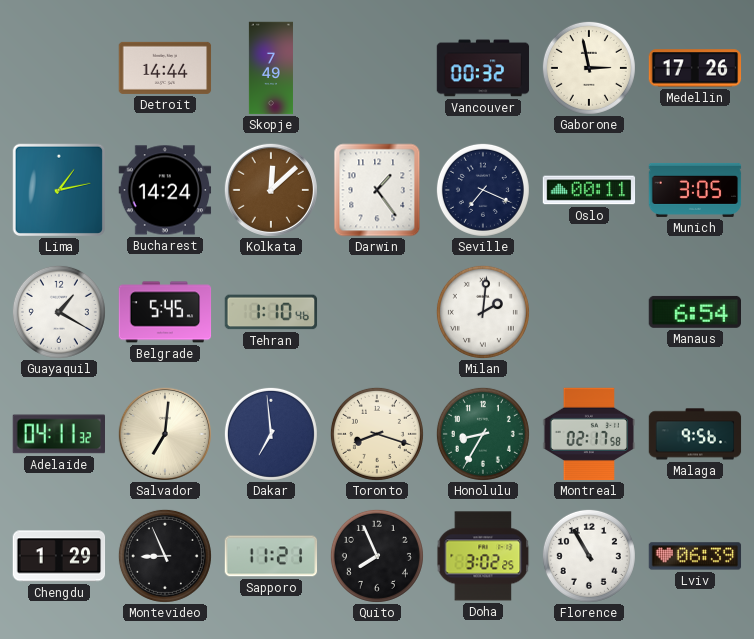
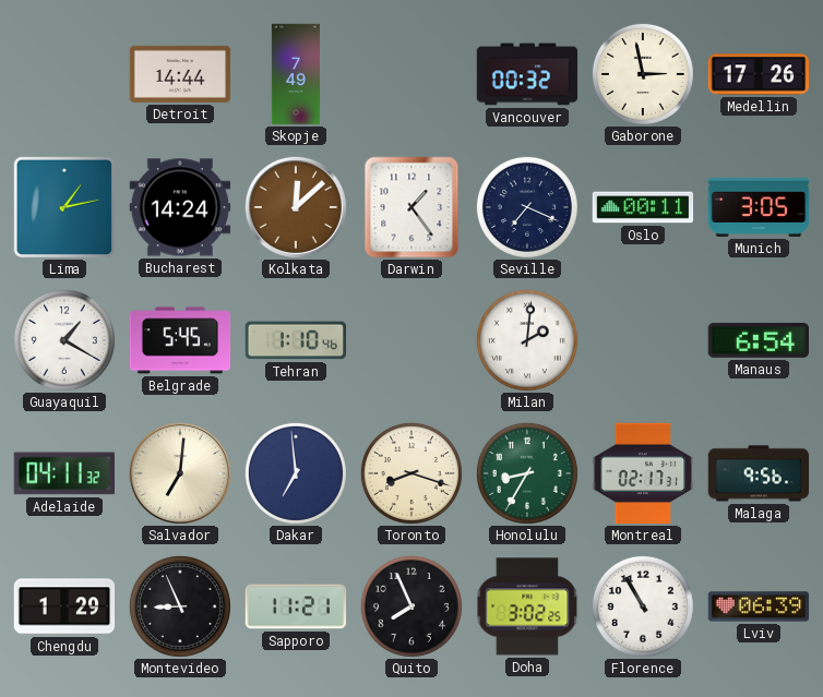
Montreal: 02:17:58 -> 02:17:31
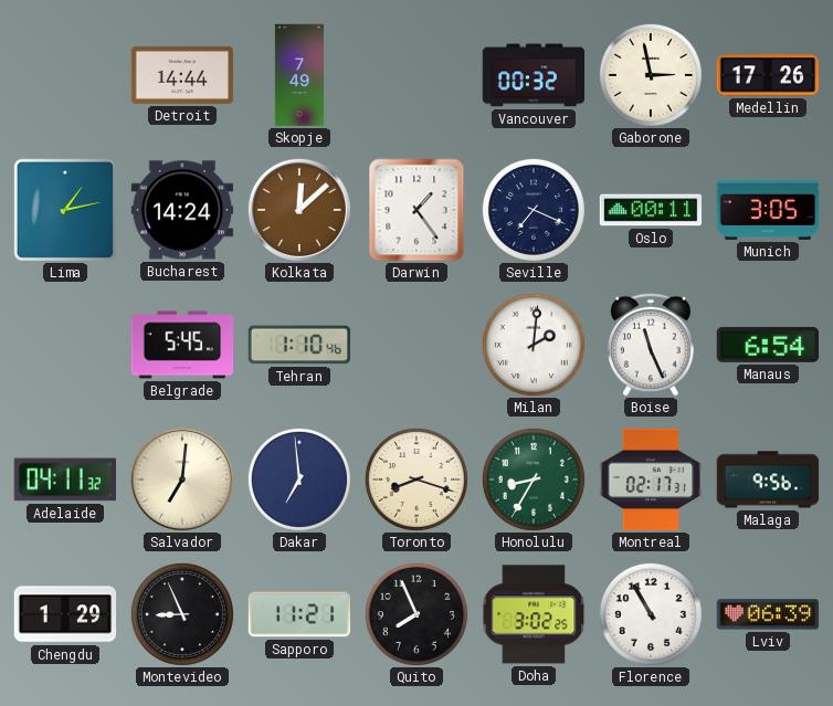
Guayaquil: 1:20 -> none
Boise: none -> 11:26
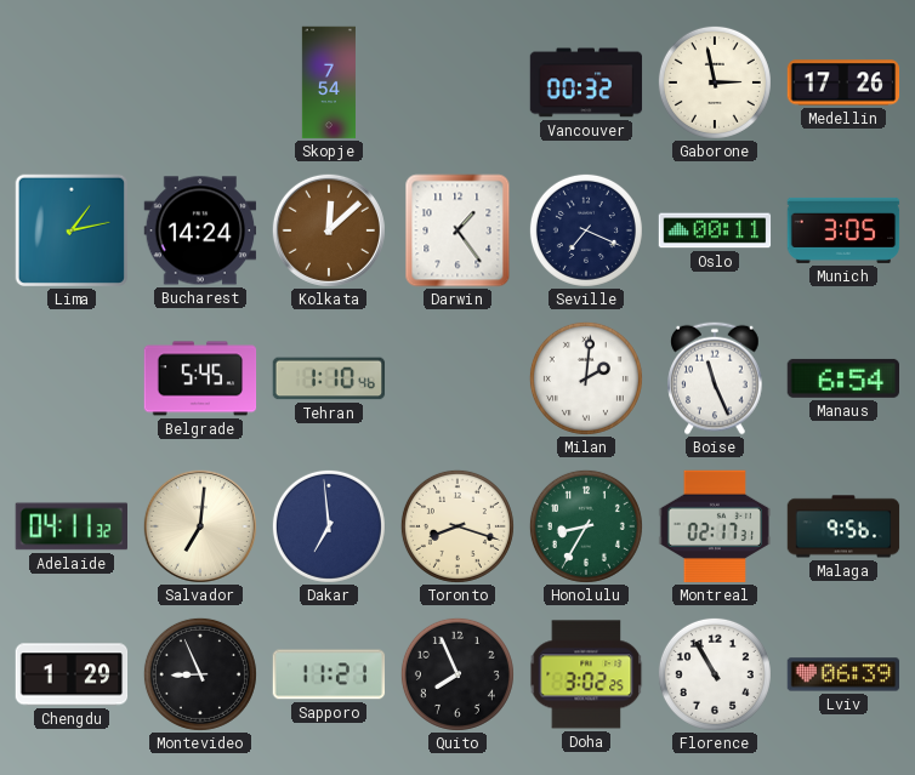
Detroit: 14:44 -> none
Skopje: 7:49 -> 7:54
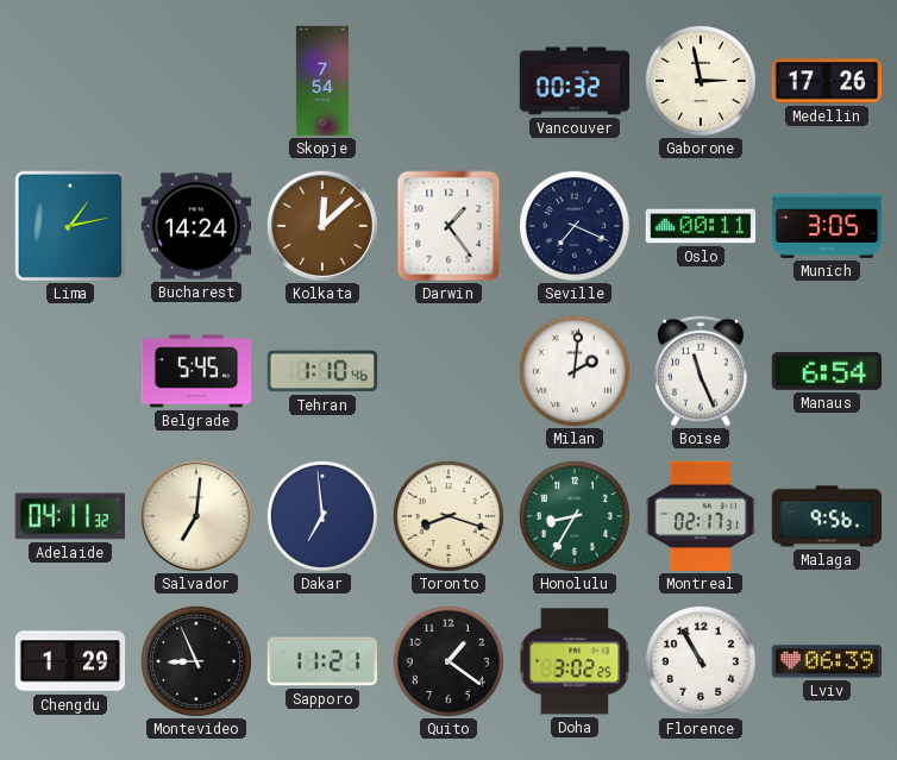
Quito: 7:56 -> 1:21
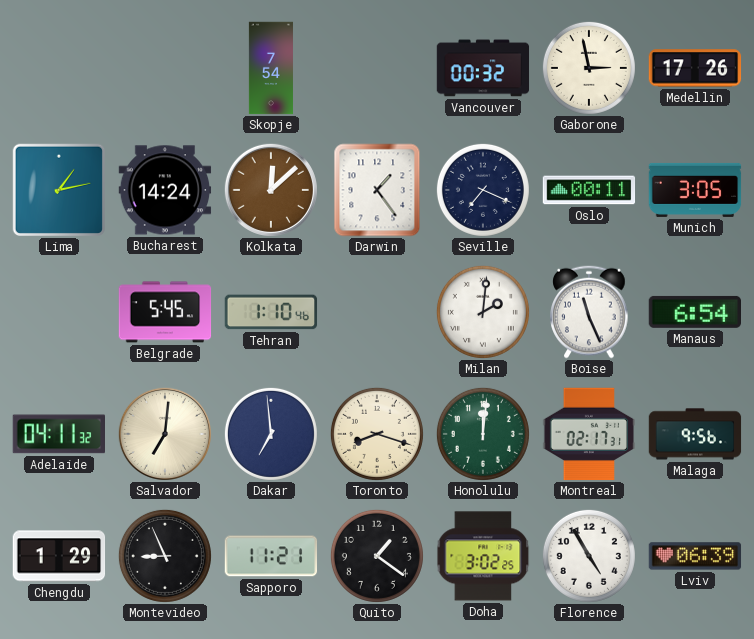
Honolulu: 8:35 -> 12:01
Florence: 10:55 -> 4:55
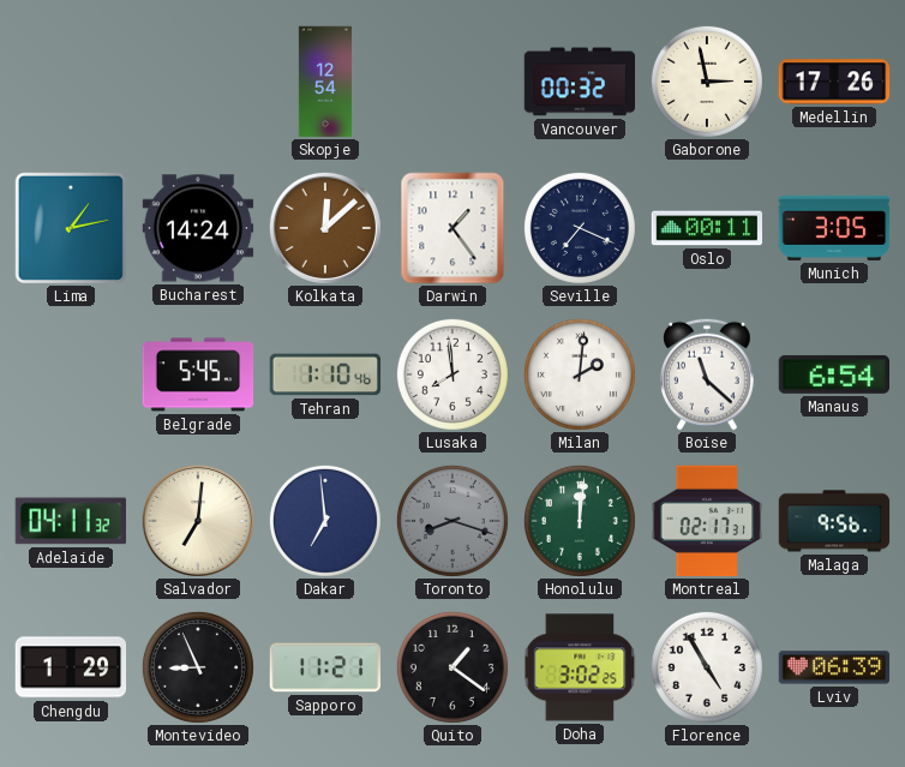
Skopje: 7:54 -> 12:54
Lusaka: none -> 7:59
Boise: 11:26 -> 11:22
Toronto dial: cream -> grey
